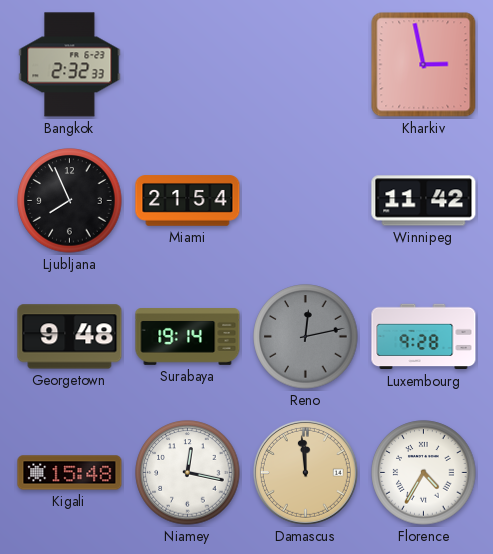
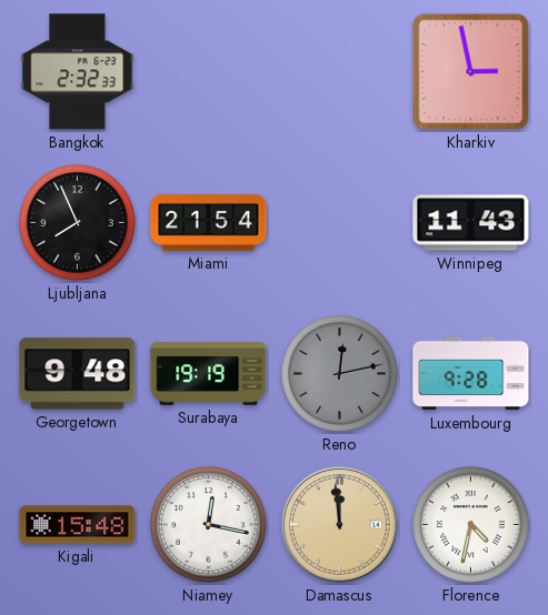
Winnipeg: 11:42 -> 11:43
Surabaya: 19:14 -> 19:19
Florence: 4:35 -> 4:32
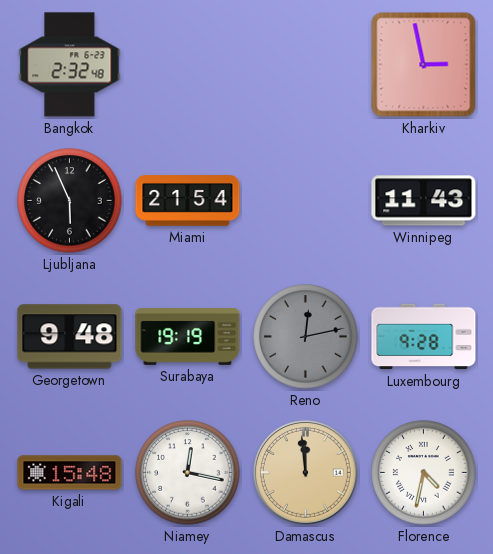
Bangkok: 2:32:33 -> 2:32:48
Ljubljana: 7:56 -> 5:56
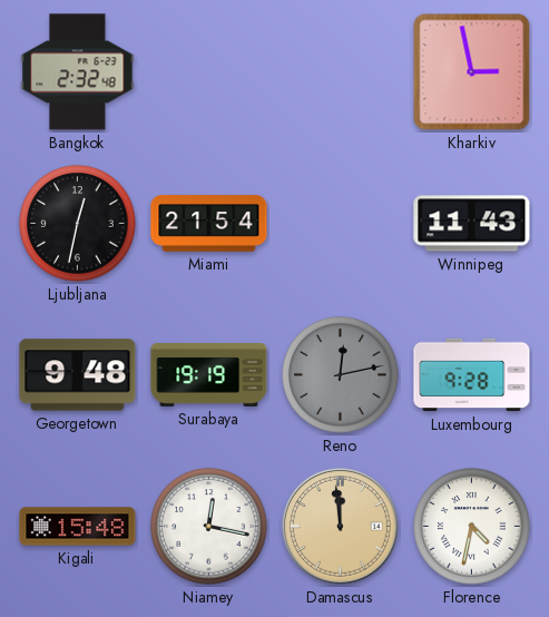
Ljubljana: 5:56 -> 12:32
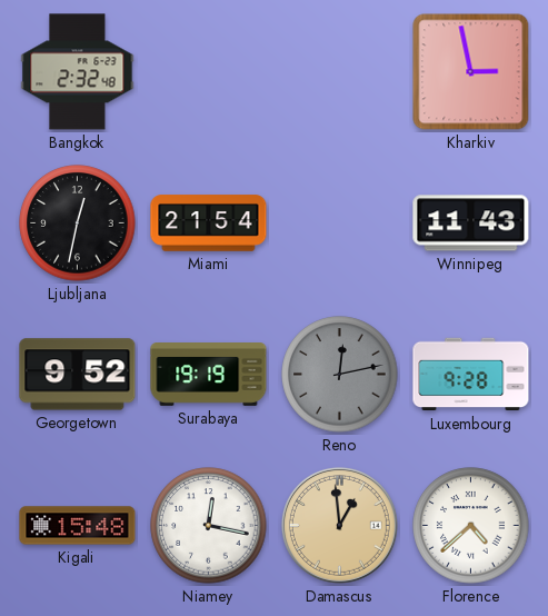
Georgetown: 9:48 -> 9:52
Damascus: 11:59 -> 12:59
Florence: 4:32 -> 4:38
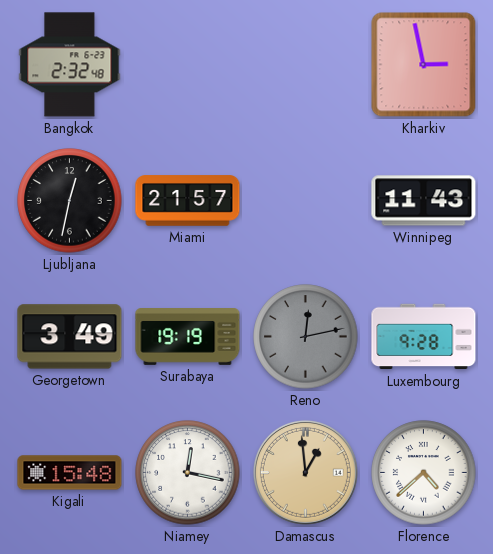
Miami: 21:54 -> 21:57
Georgetown: 9:52 -> 3:49
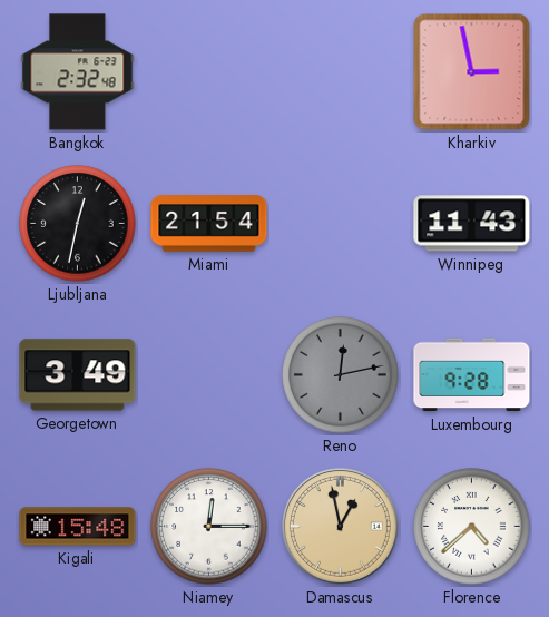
Miami: 21:57 -> 21:54
Surabaya: 19:19 -> none
Niamey: 12:17 -> 12:15
Damascus: 12:59 -> 12:58
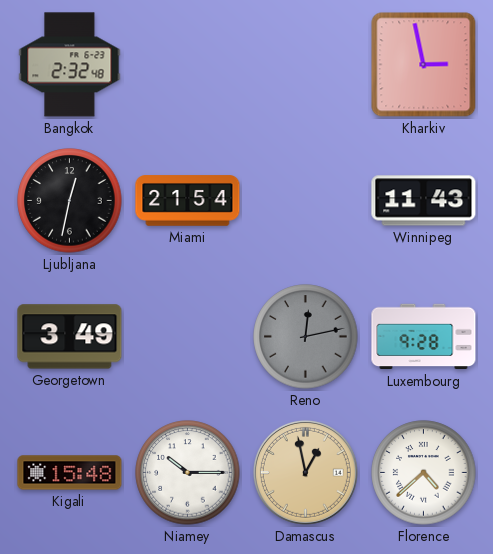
Niamey: 12:15 -> 10:15
